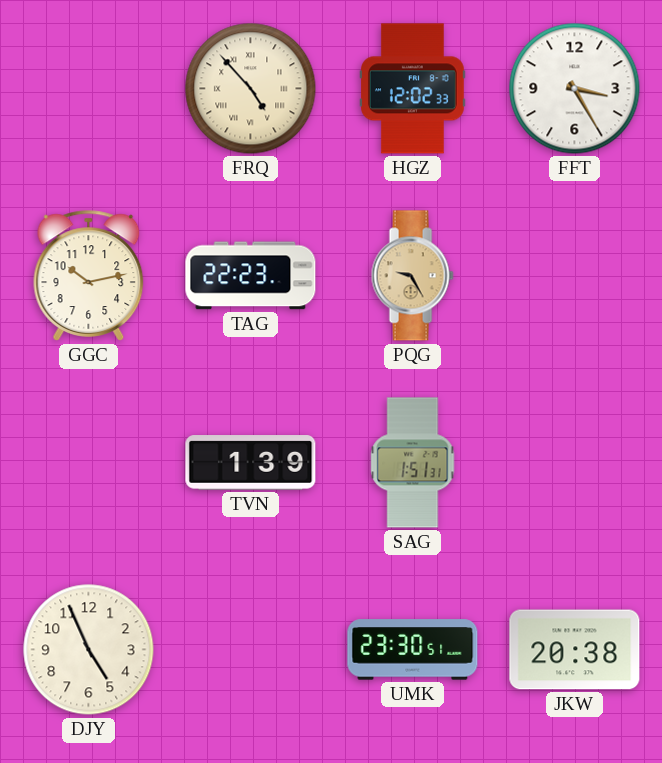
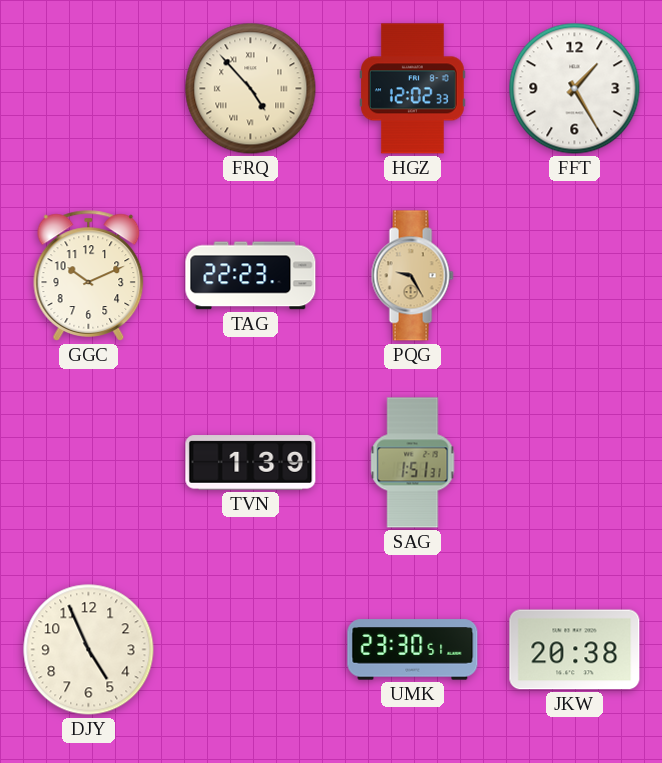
FFT: 3:25 -> 1:25
GGC: 10:13 -> 10:11
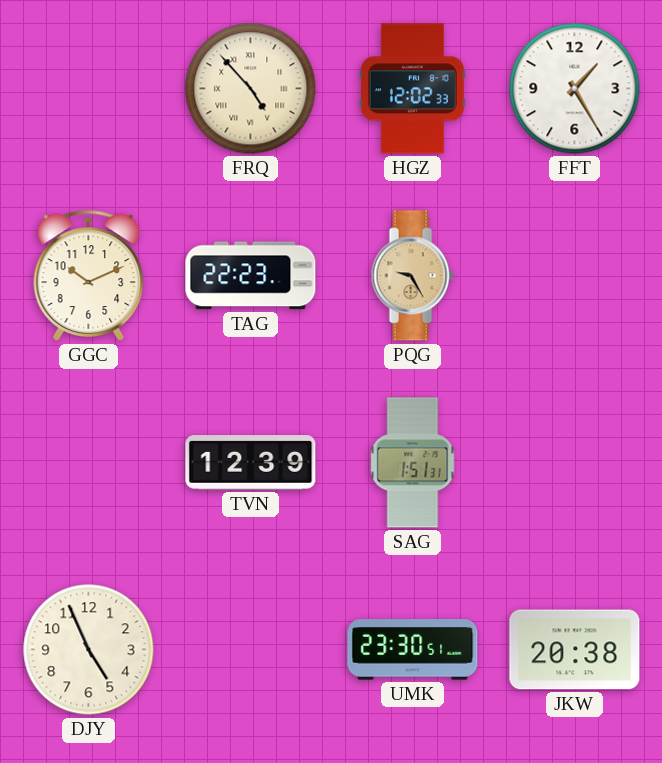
TVN: 1:39 -> 12:39
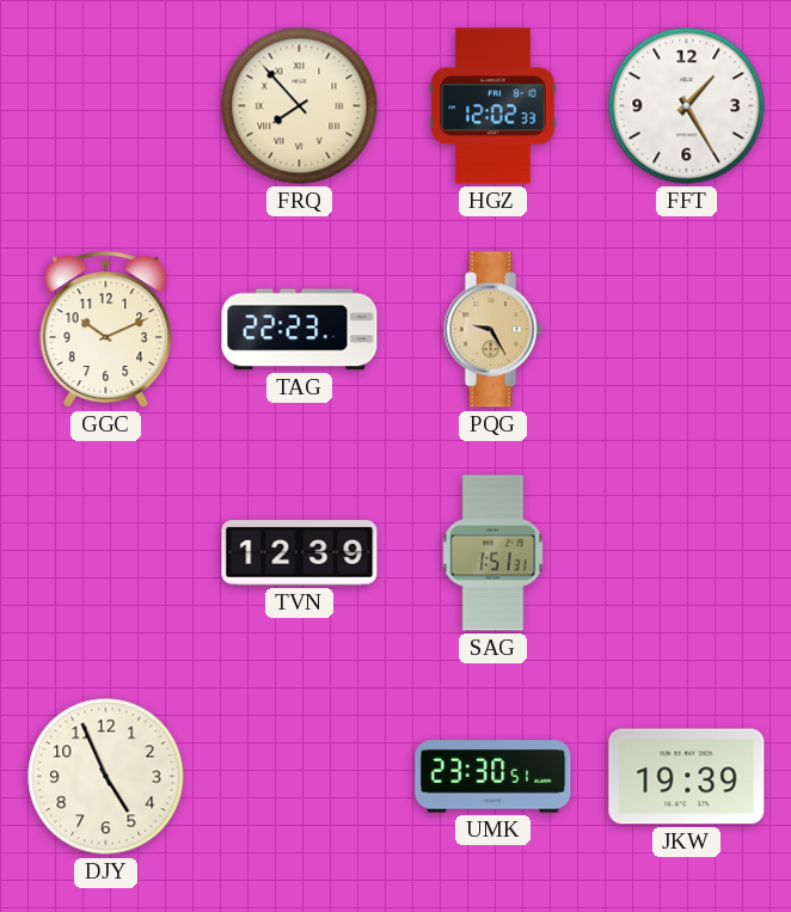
FRQ: 4:53 -> 7:53
JKW: 20:38 -> 19:39
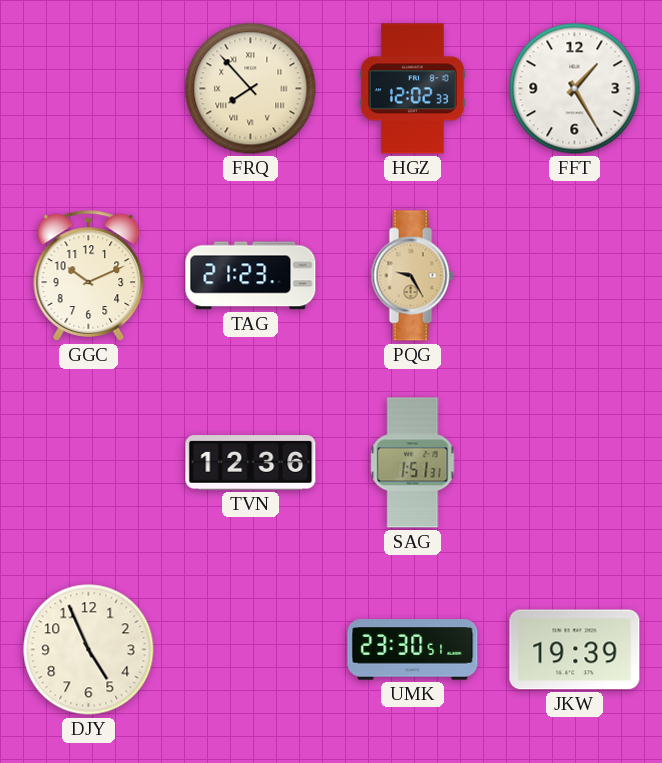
TAG: 22:23 -> 21:23
TVN: 12:39 -> 12:36
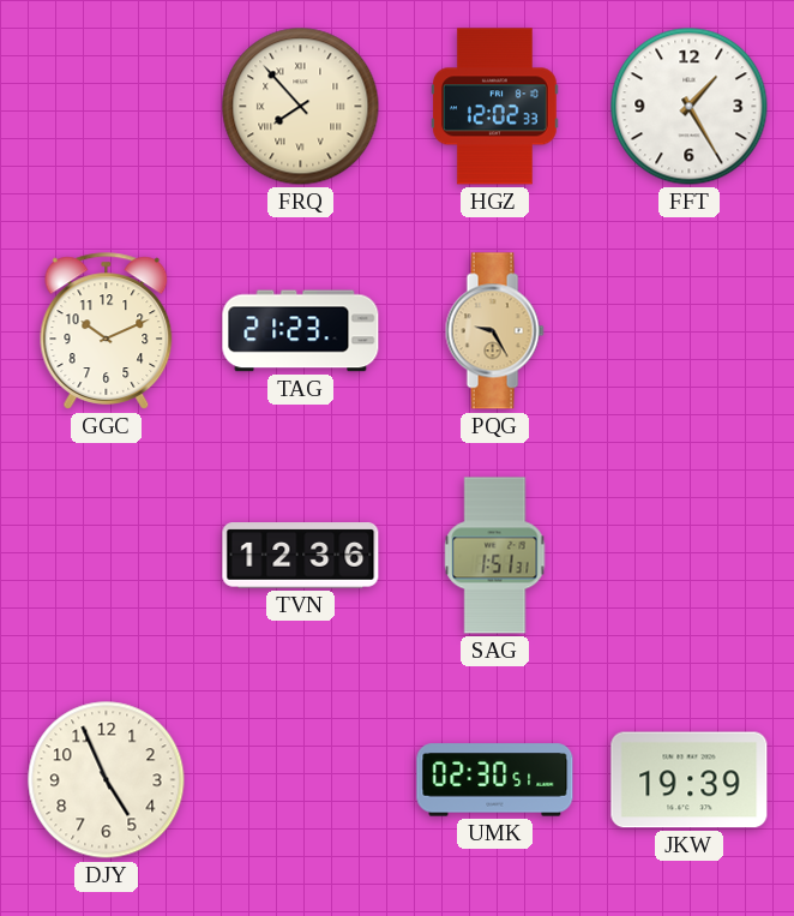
UMK: 23:30 -> 02:30
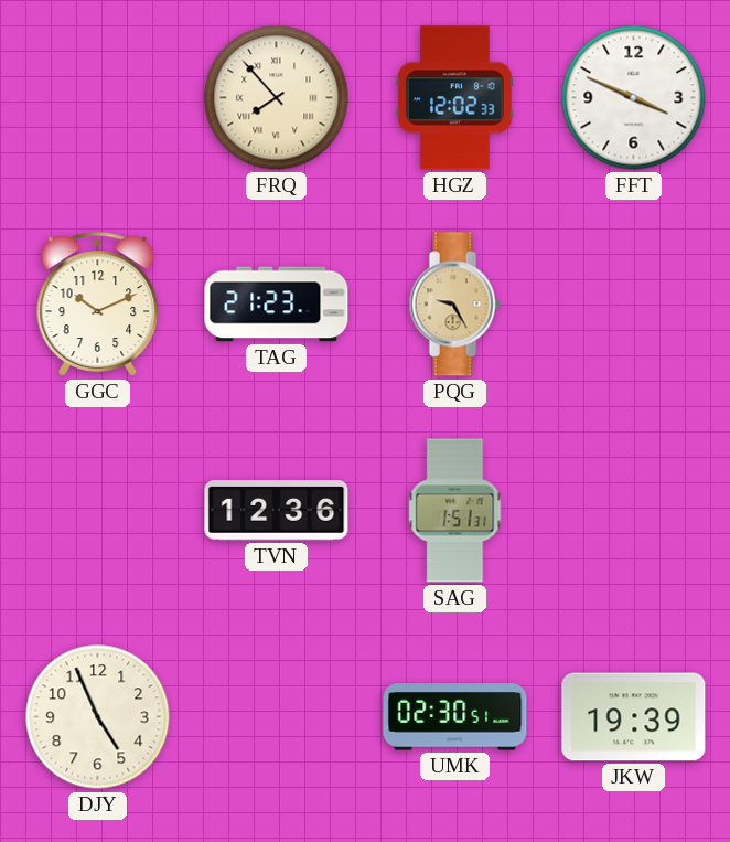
FFT: 1:25 -> 3:49
